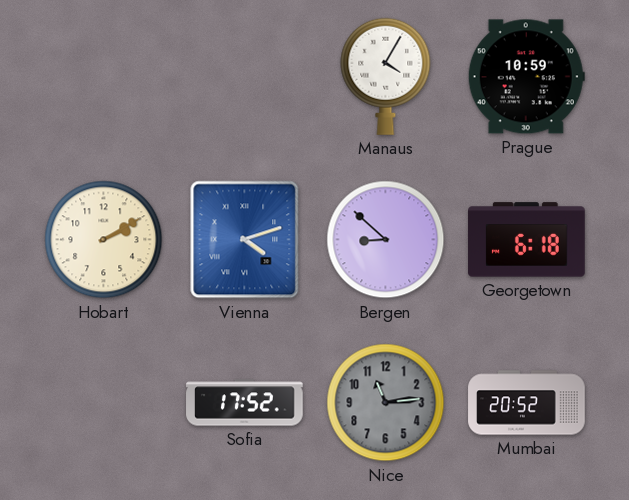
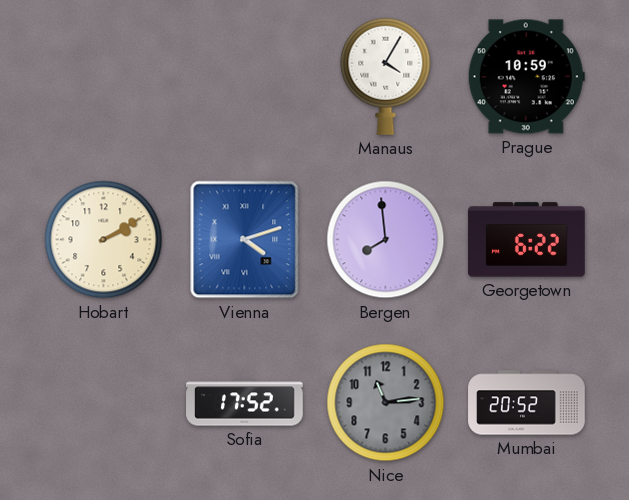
Bergen: 8:52 -> 7:59
Georgetown: 6:18 -> 6:22
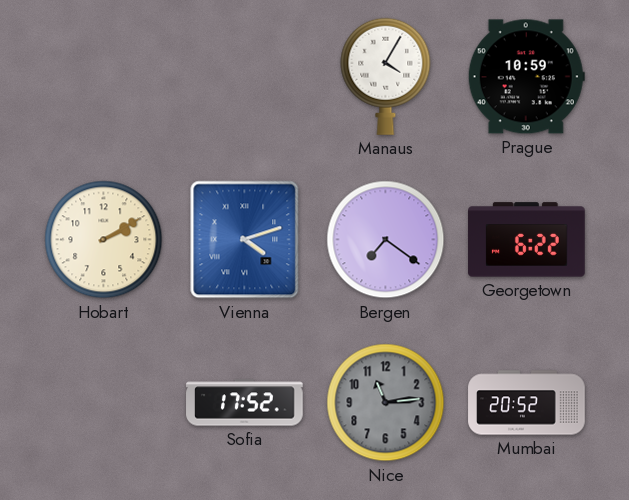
Bergen: 7:59 -> 7:21
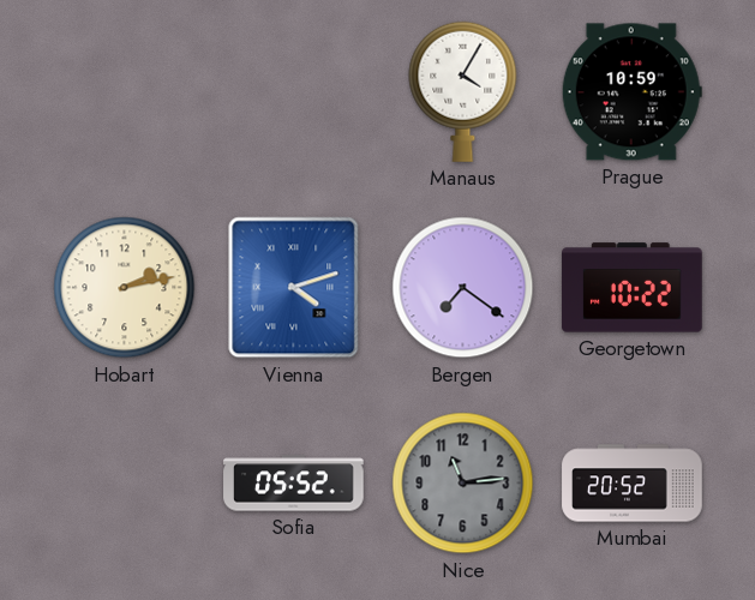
Hobart: 2:10 -> 2:13
Georgetown: 6:22 -> 10:22
Sofia: 17:52 -> 05:52
